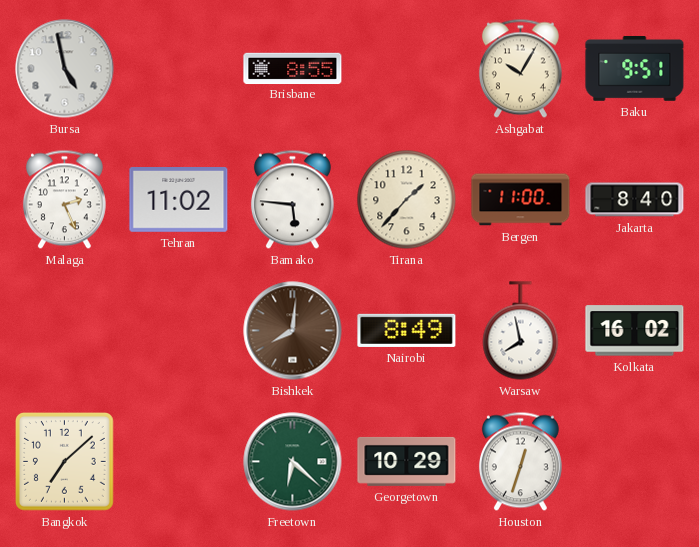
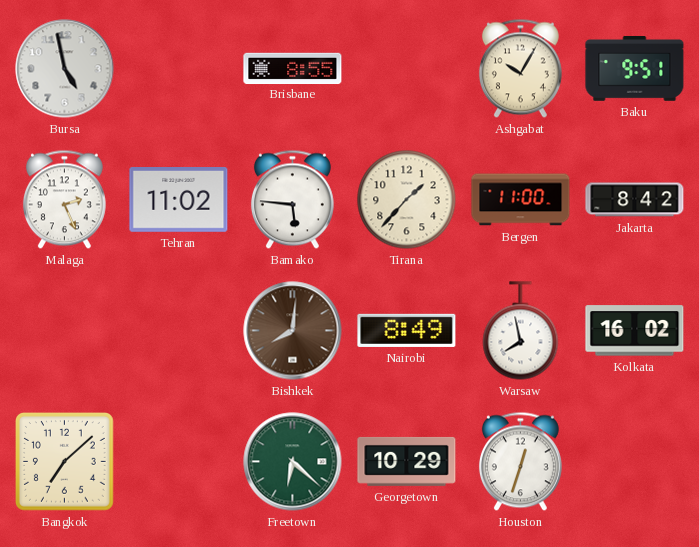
Jakarta: 8:40 -> 8:42
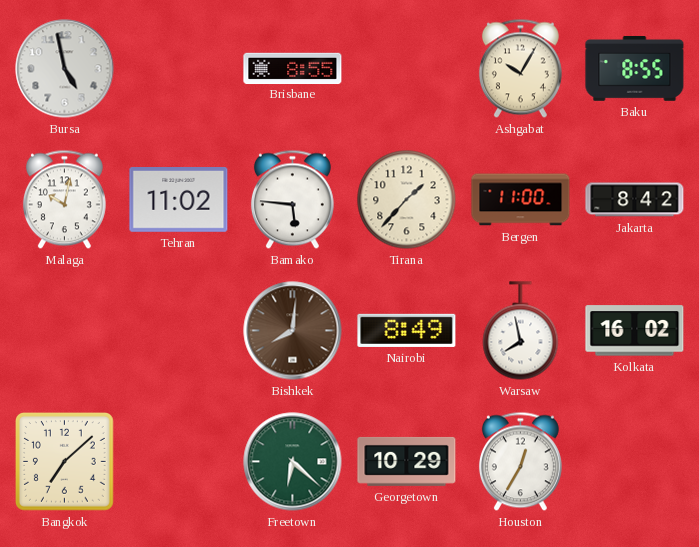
Baku: 9:51 -> 8:55
Malaga: 2:26 -> 10:02
Houston: 12:33 -> 12:35
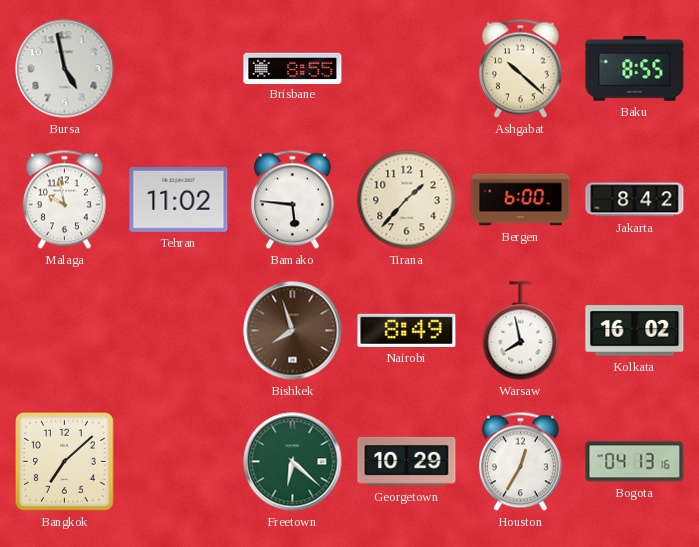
Ashgabat: 10:05 -> 10:22
Malaga: 10:02 -> 9:58
Bergen: 11:00 -> 6:00
Bishkek: 8:01 -> 7:57
Bogota: none -> 04:13
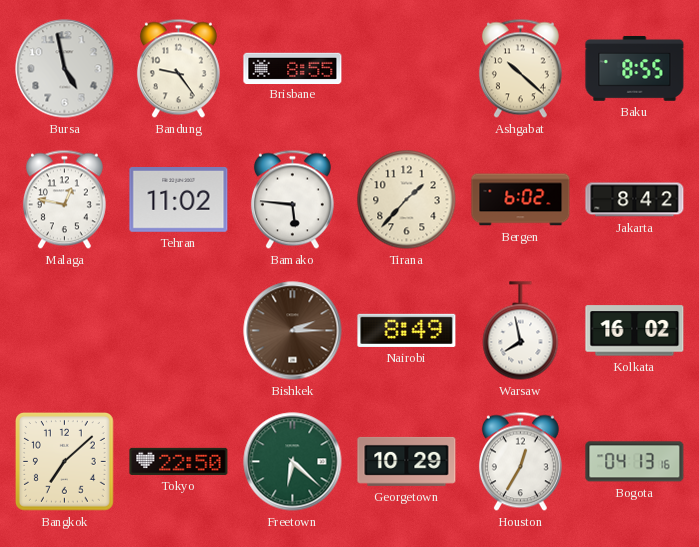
Bandung: none -> 9:24
Malaga: 9:58 -> 12:47
Bergen: 6:00 -> 6:02
Bishkek: 7:57 -> 2:15
Tokyo: none -> 22:50
